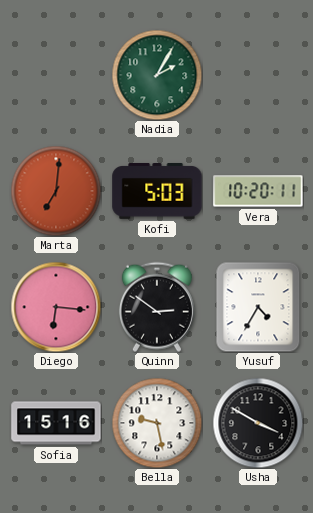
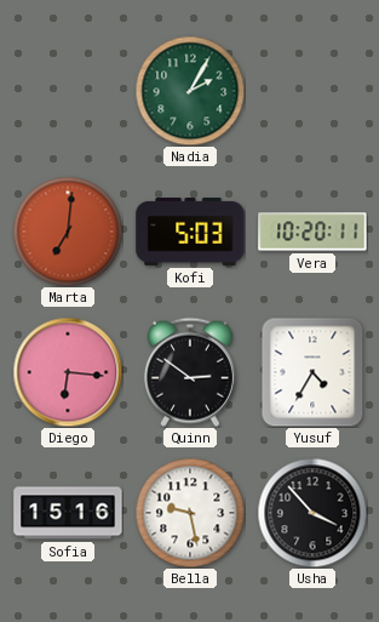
Usha: 3:50 -> 3:53
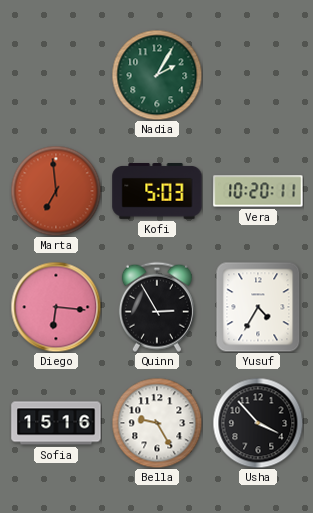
Marta: 7:01 -> 6:59
Quinn: 2:51 -> 2:55
Bella: 9:28 -> 9:25
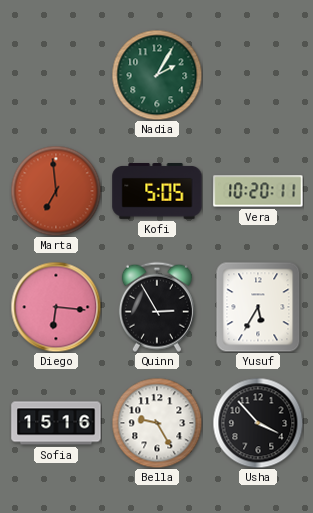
Kofi: 5:03 -> 5:05
Yusuf: 4:35 -> 5:35
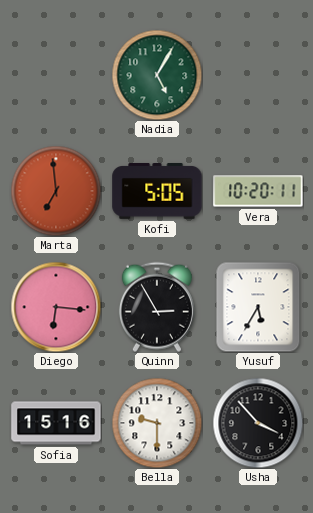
Nadia: 2:05 -> 5:05
Bella: 9:25 -> 9:30
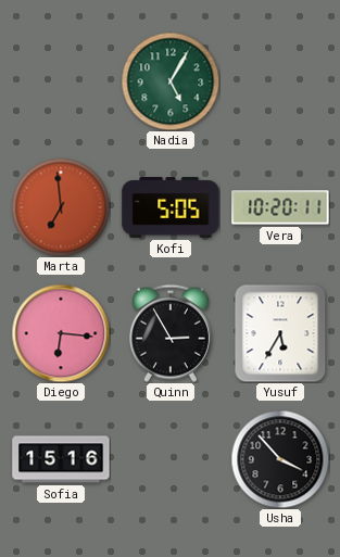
Bella: 9:30 -> none
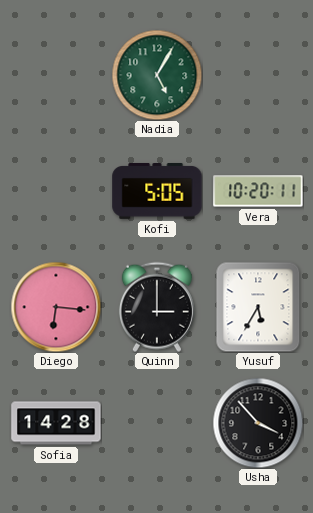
Marta: 6:59 -> none
Quinn: 2:55 -> 3:00
Sofia: 15:16 -> 14:28
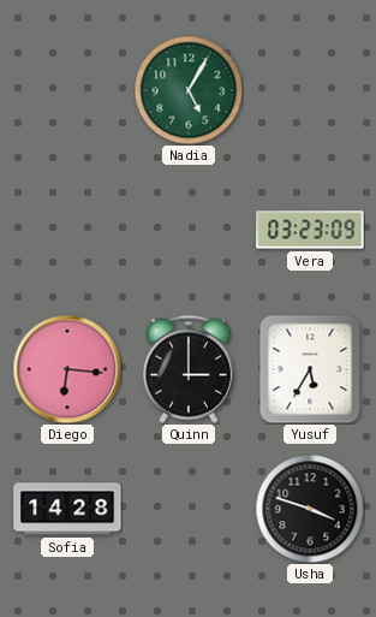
Kofi: 5:05 -> none
Vera: 10:20 -> 03:23
Usha: 3:53 -> 3:48
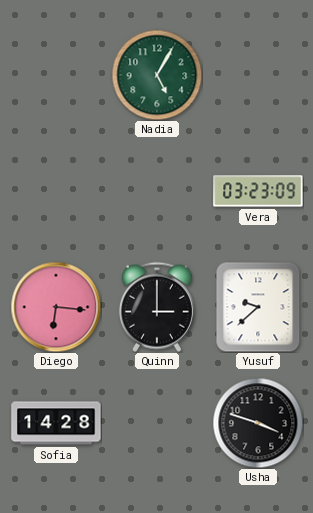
Yusuf: 5:35 -> 9:38
